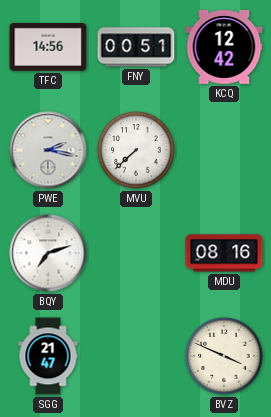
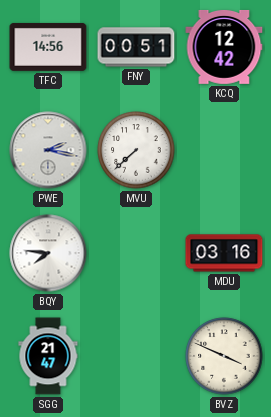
BQY: 7:12 -> 7:46
MDU: 08:16 -> 03:16
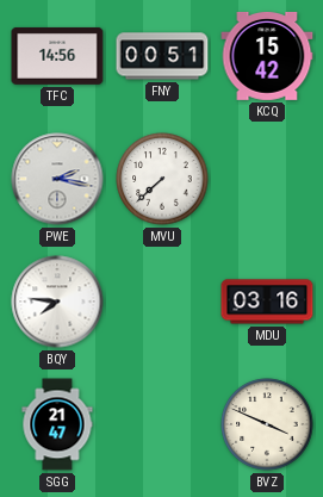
KCQ: 12:42 -> 15:42
